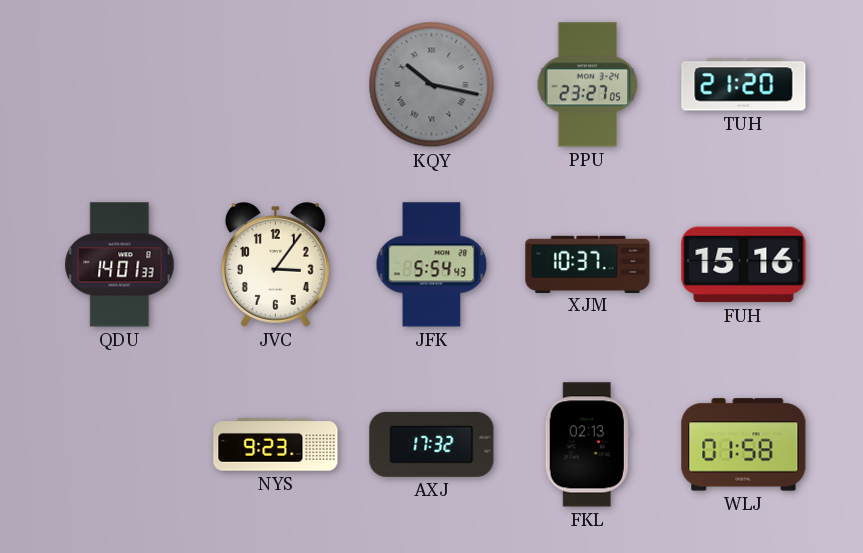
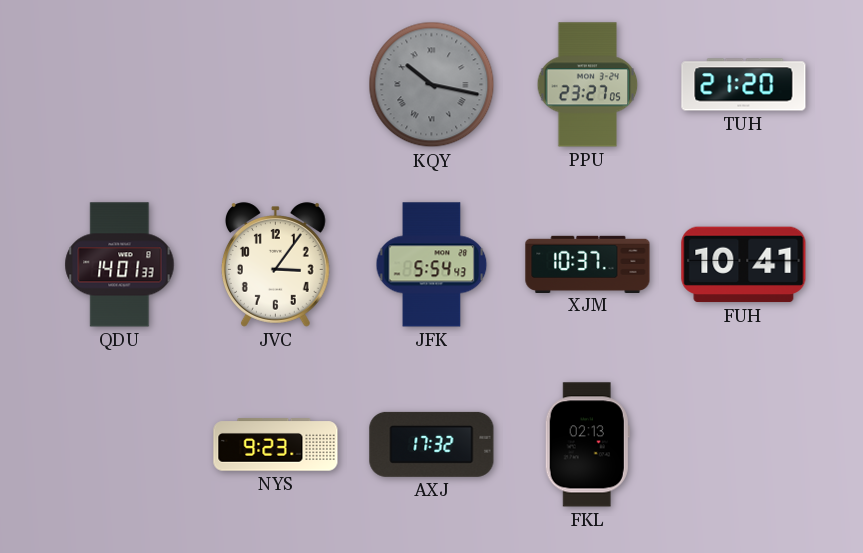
FUH: 15:16 -> 10:41
WLJ: 01:58 -> none
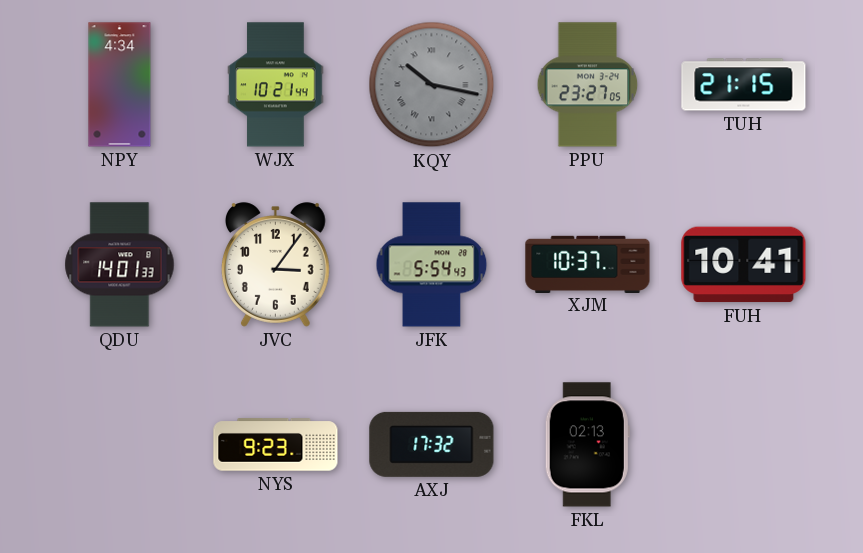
NPY: none -> 4:34
WJX: none -> 10:21
TUH: 21:20 -> 21:15
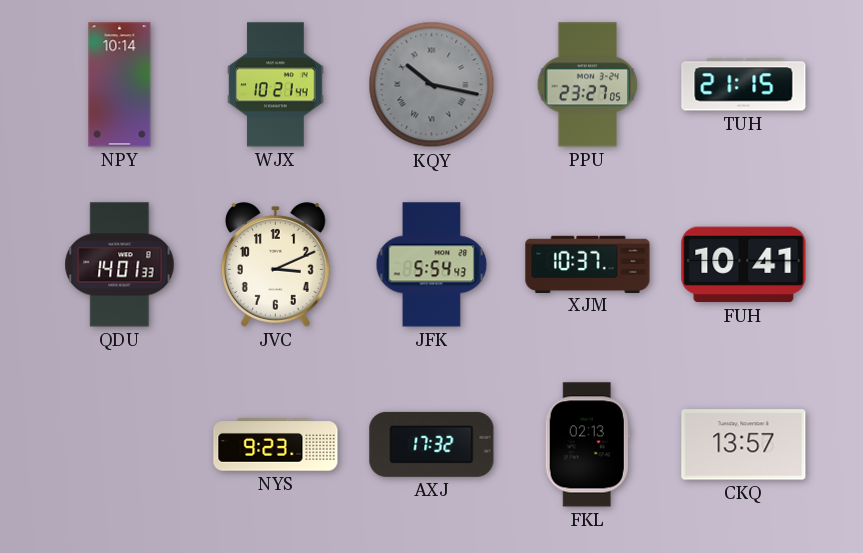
NPY: 4:34 -> 10:14
JVC: 3:06 -> 3:11
CKQ: none -> 13:57
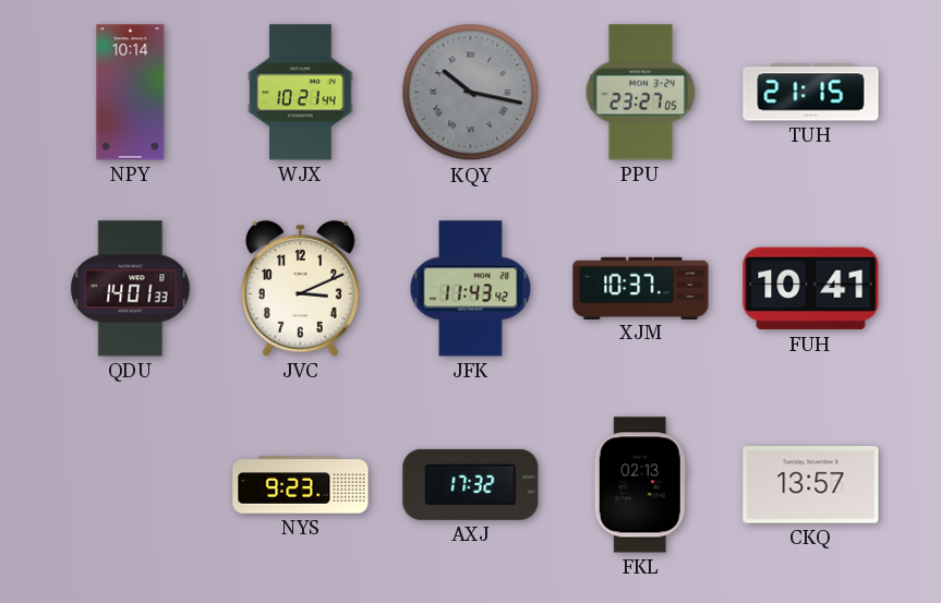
JFK: 5:54 -> 11:43
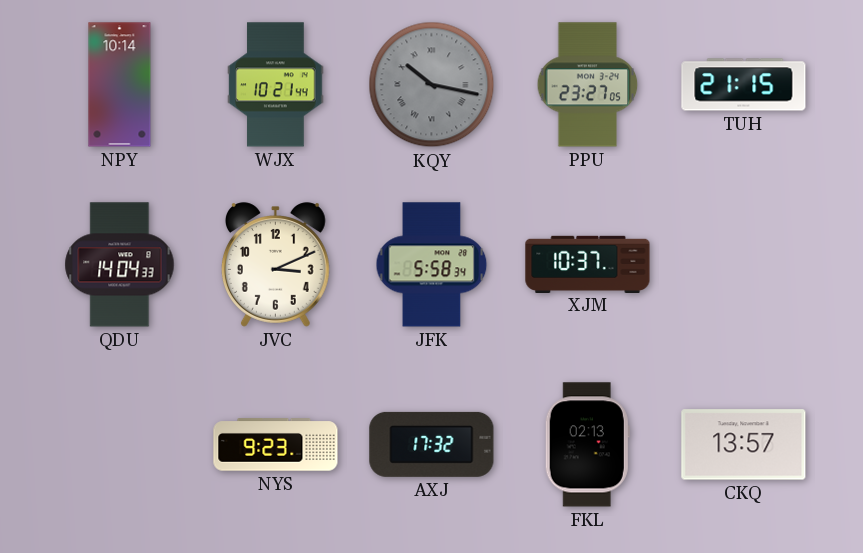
QDU: 14:01 -> 14:04
JFK: 11:43 -> 5:58
FUH: 10:41 -> none
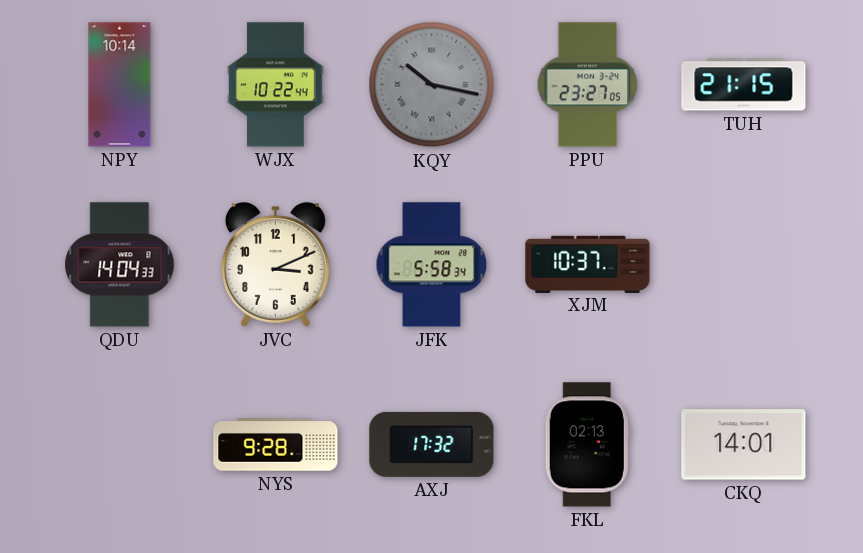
WJX: 10:21 -> 10:22
NYS: 9:23 -> 9:28
CKQ: 13:57 -> 14:01
